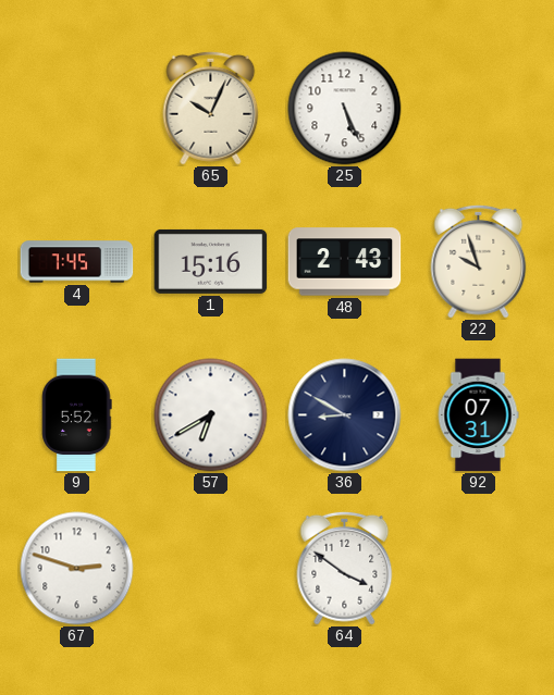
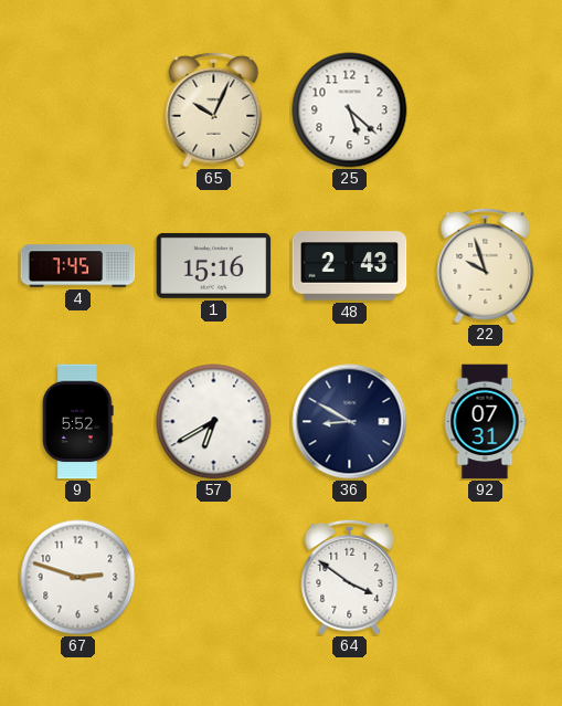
25: 5:26 -> 5:22
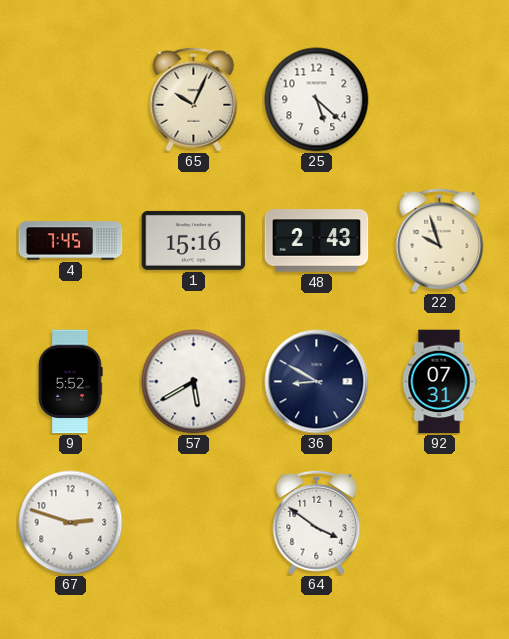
57: 6:40 -> 5:40
